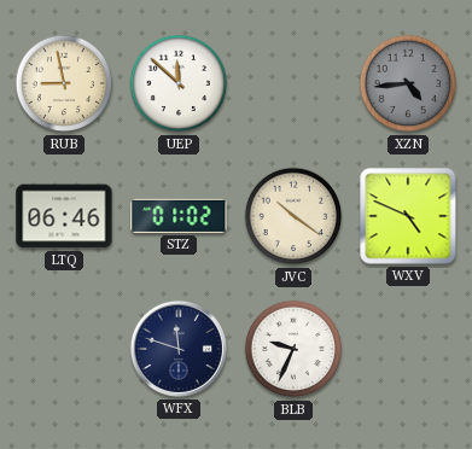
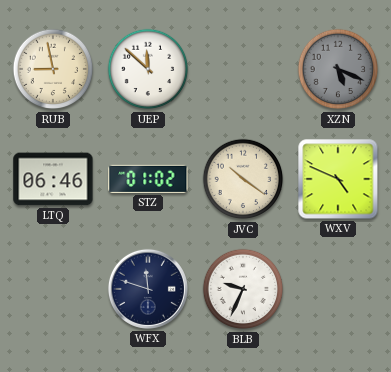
XZN: 4:44 -> 5:19
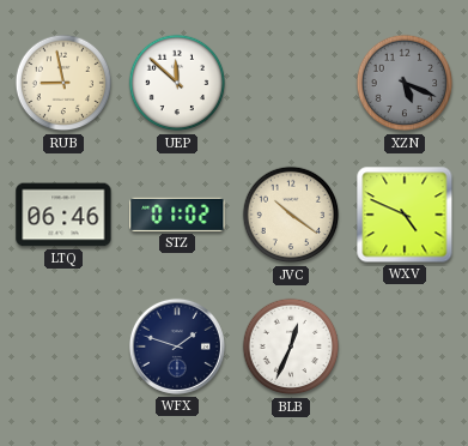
WFX: 11:48 -> 1:48
BLB: 9:34 -> 12:34
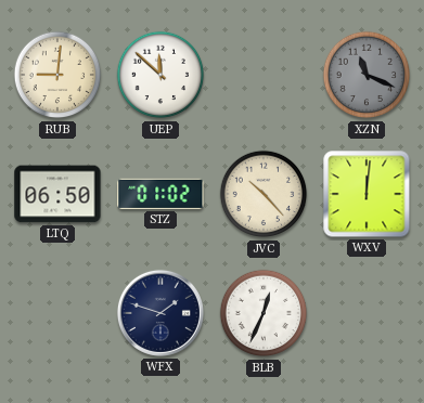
RUB: 8:58 -> 9:01
XZN: 5:19 -> 11:19
LTQ: 06:46 -> 06:50
JVC: 10:21 -> 10:23
WXV: 4:49 -> 12:01
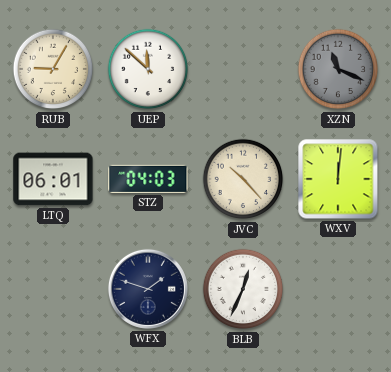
RUB: 9:01 -> 9:05
LTQ: 06:50 -> 06:01
STZ: 01:02 -> 04:03
